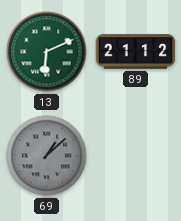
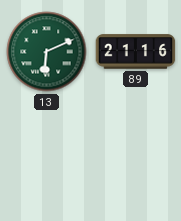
89: 21:12 -> 21:16
69: 1:08 -> none
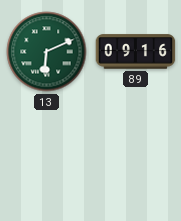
89: 21:16 -> 09:16
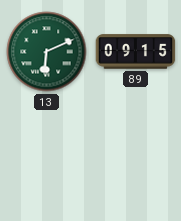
89: 09:16 -> 09:15
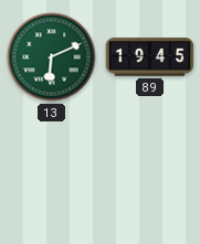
89: 09:15 -> 19:45
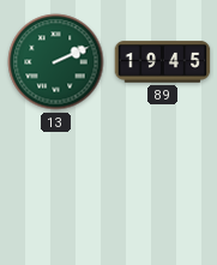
13: 6:11 -> 2:11
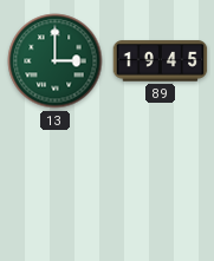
13: 2:11 -> 3:00
